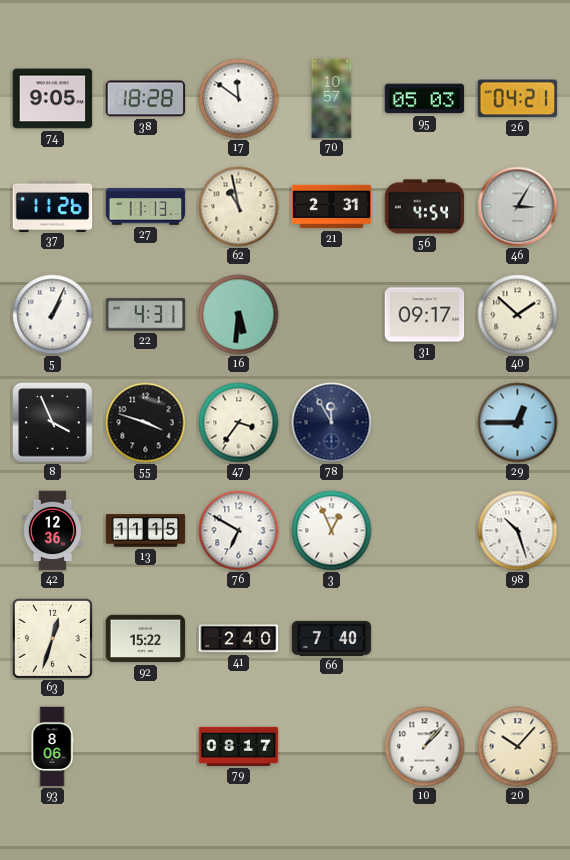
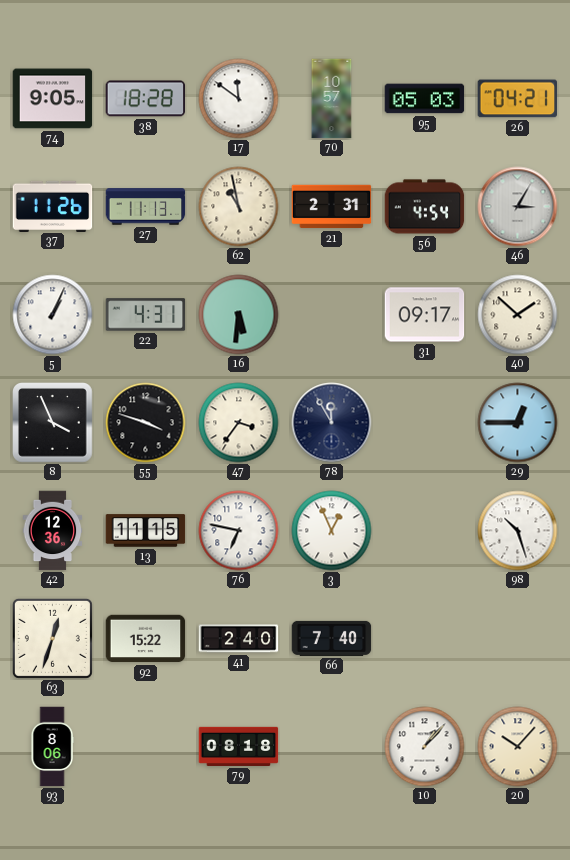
76: 6:50 -> 6:47
79: 08:17 -> 08:18
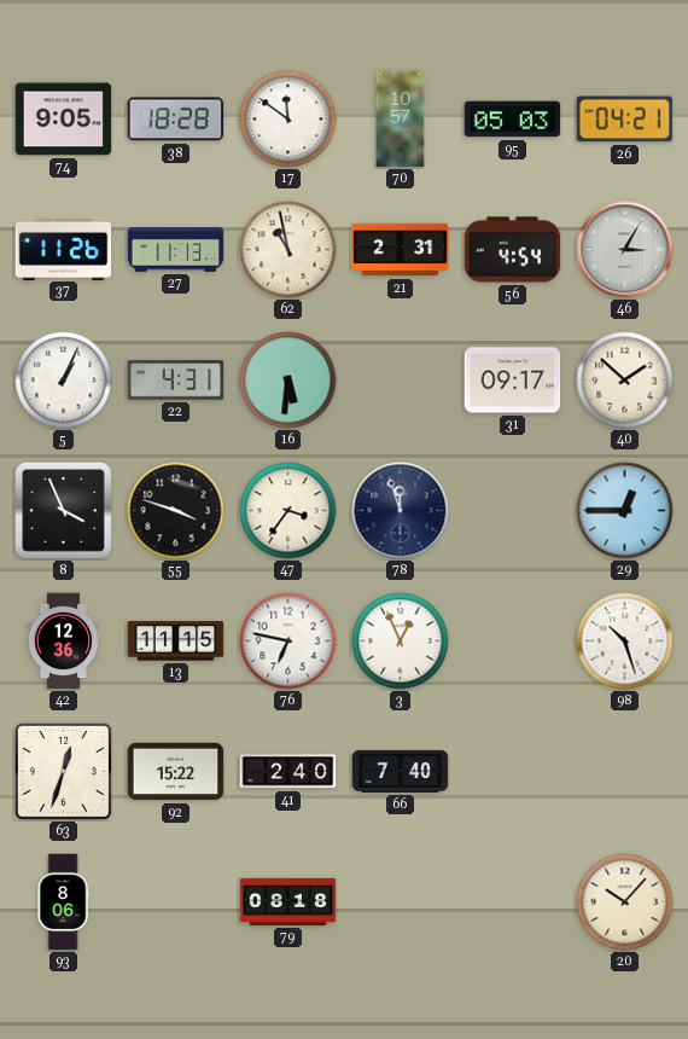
78: 11:55 -> 11:57
10: 1:07 -> none
